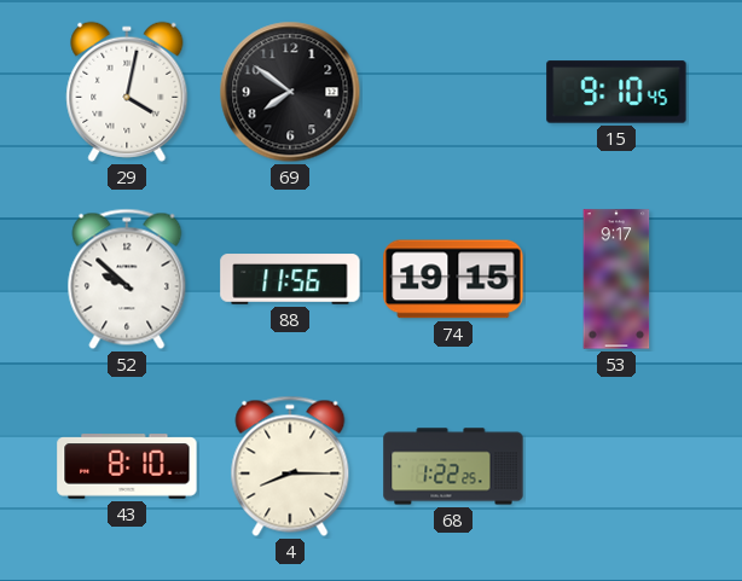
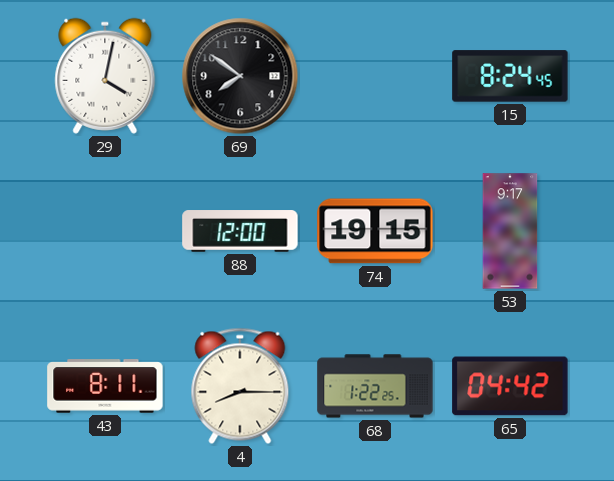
15: 9:10 -> 8:24
52: 9:52 -> none
88: 11:56 -> 12:00
43: 8:10 -> 8:11
65: none -> 04:42
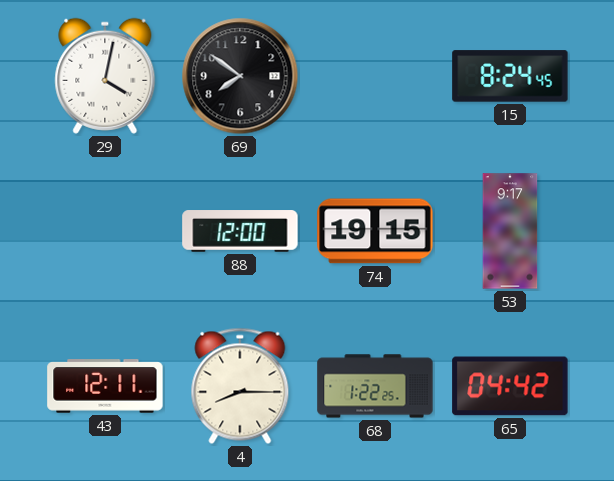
43: 8:11 -> 12:11
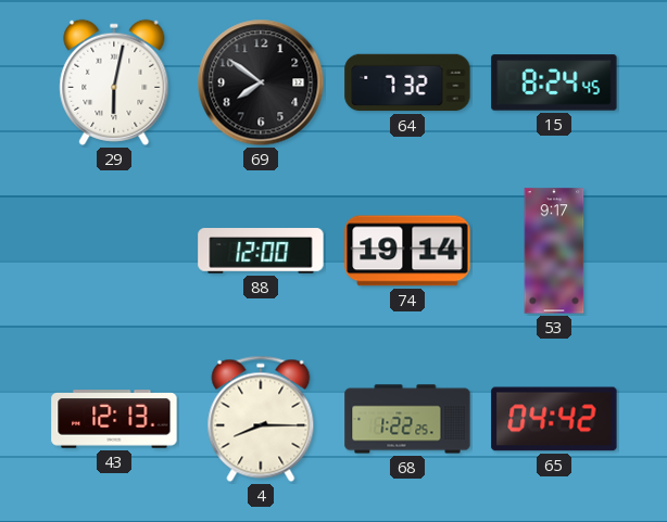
29: 4:02 -> 6:02
64: none -> 7:32
74: 19:15 -> 19:14
43: 12:11 -> 12:13
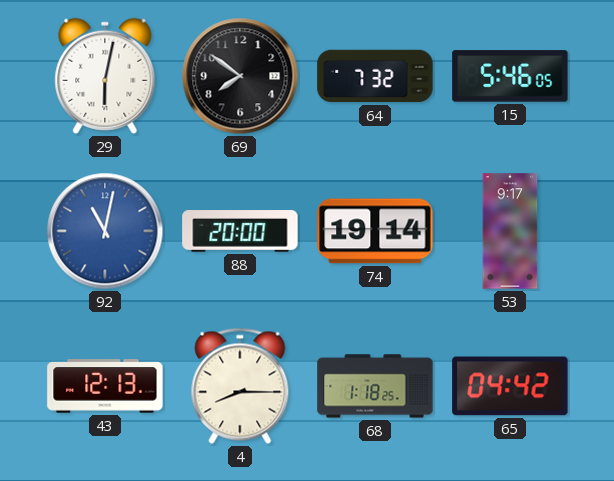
15: 8:24 -> 5:46
92: none -> 11:02
88: 12:00 -> 20:00
68: 1:22 -> 1:18
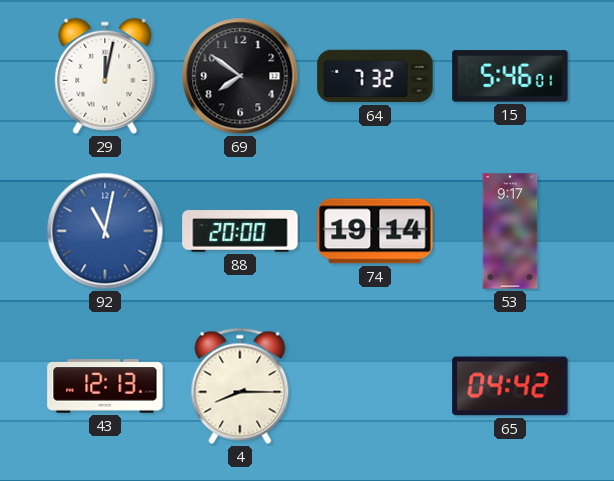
29: 6:02 -> 12:02
15: 5:46:05 -> 5:46:01
68: 1:18 -> none
